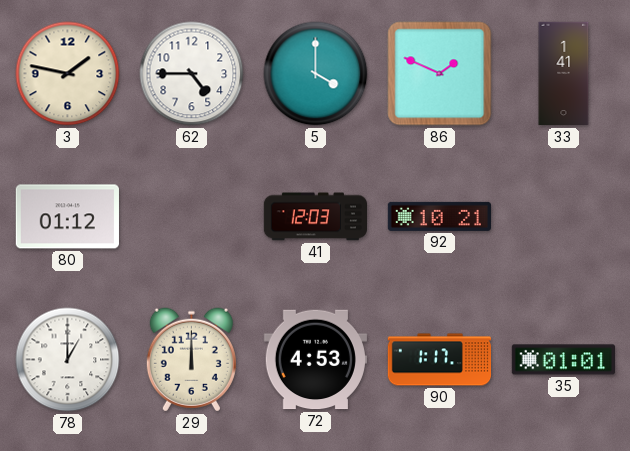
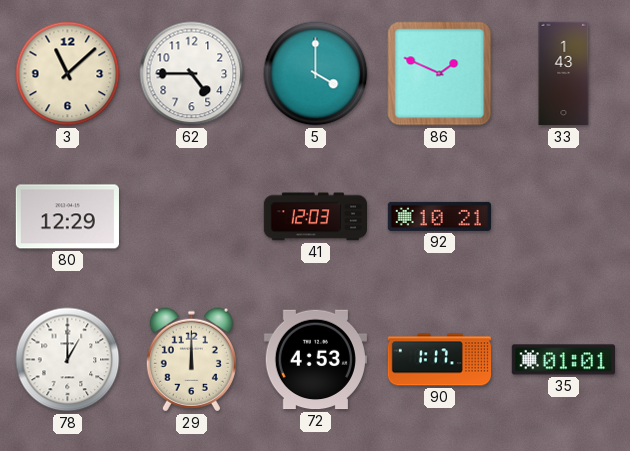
3: 1:47 -> 11:08
33: 1:41 -> 1:43
80: 01:12 -> 12:29
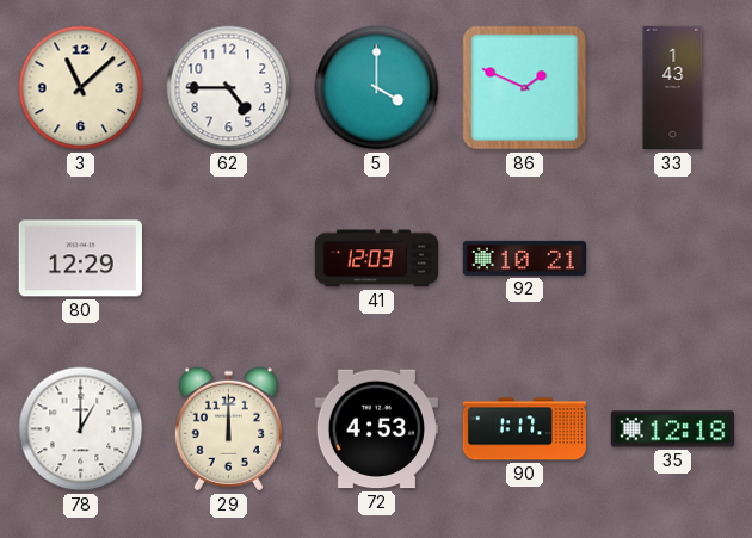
35: 01:01 -> 12:18
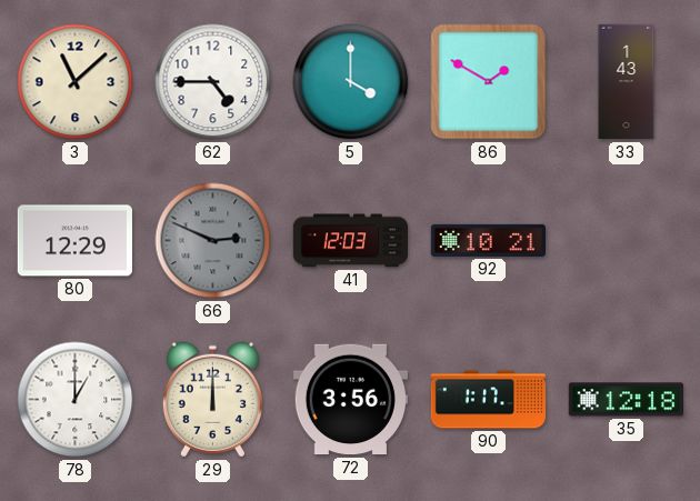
86: 1:49 -> 1:50
66: none -> 2:49
72: 4:53 -> 3:56
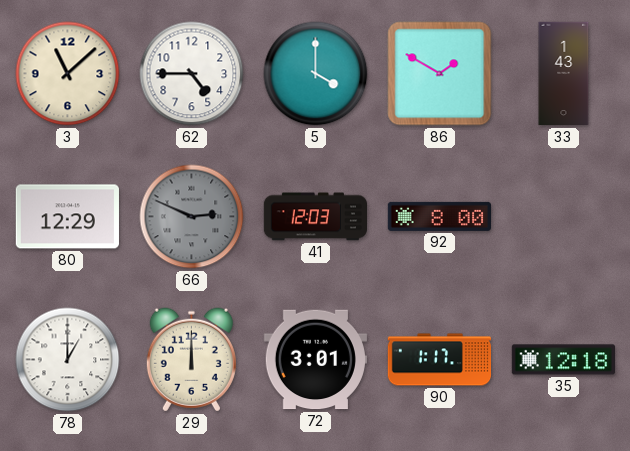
92: 10:21 -> 8:00
72: 3:56 -> 3:01
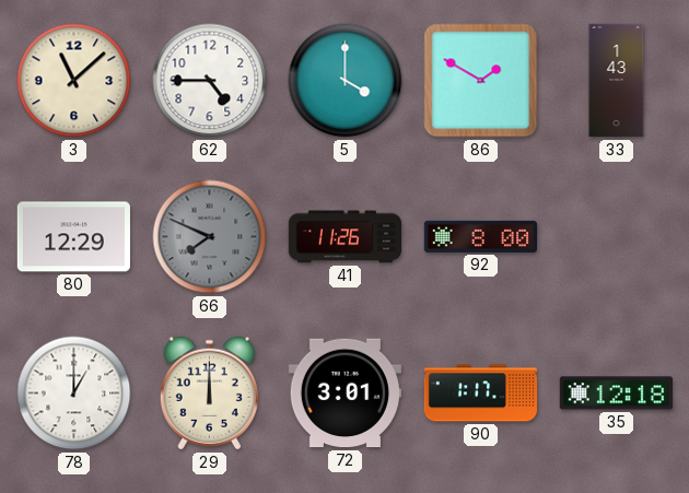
66: 2:49 -> 7:49
41: 12:03 -> 11:26
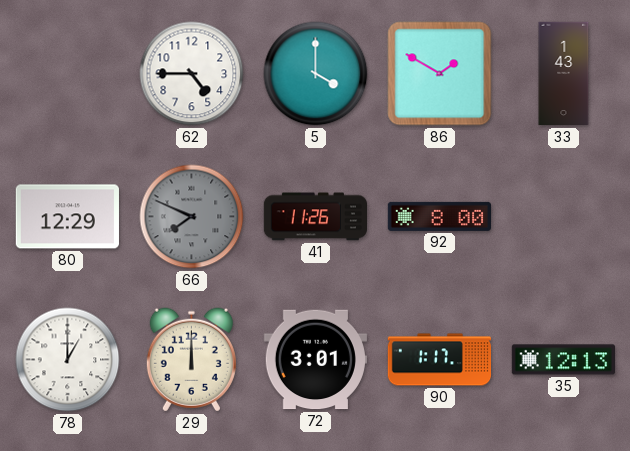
3: 11:08 -> none
35: 12:18 -> 12:13
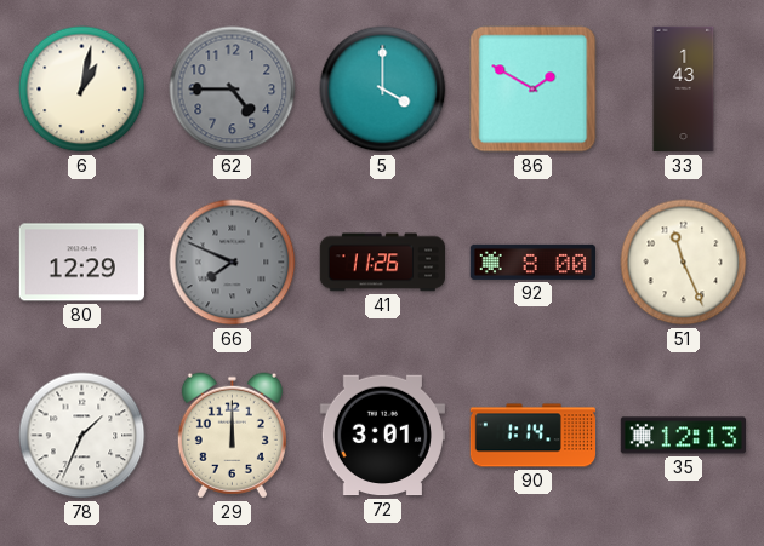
6: none -> 1:02
62 dial: white -> grey
51: none -> 11:26
78: 1:00 -> 1:34
90: 1:17 -> 1:14
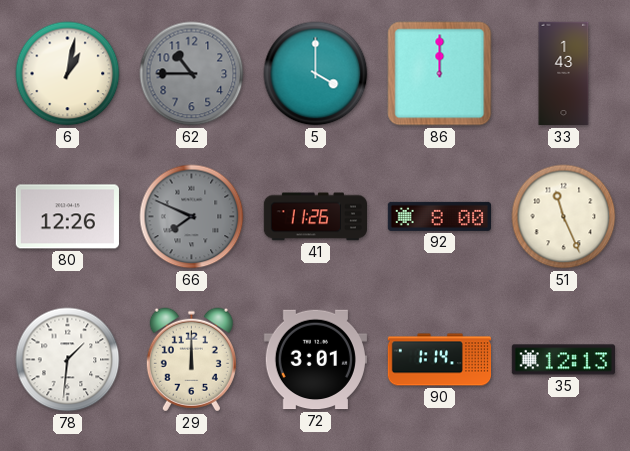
62: 4:45 -> 10:45
86: 1:50 -> 12:00
80: 12:29 -> 12:26
78: 1:34 -> 1:31
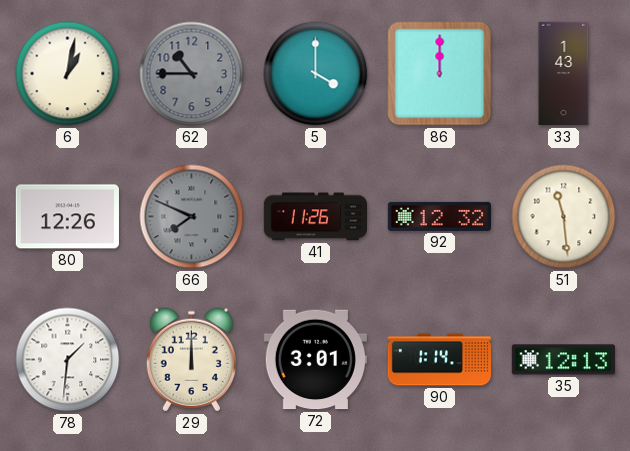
92: 8:00 -> 12:32
51: 11:26 -> 11:29
